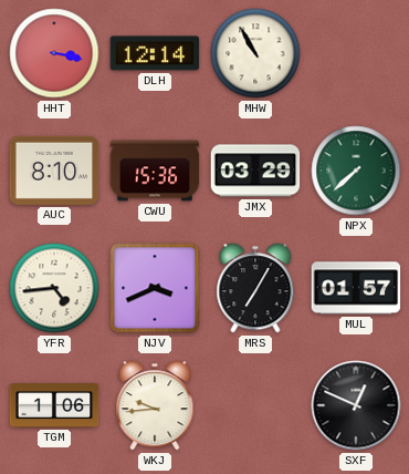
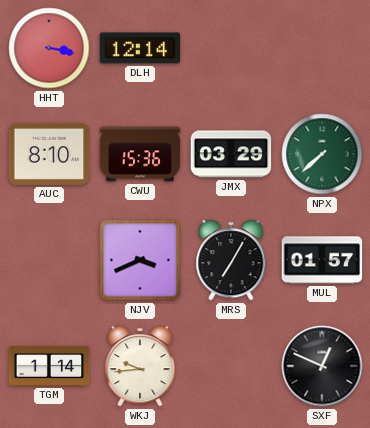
MHW: 10:55 -> none
YFR: 4:44 -> none
TGM: 1:06 -> 1:14
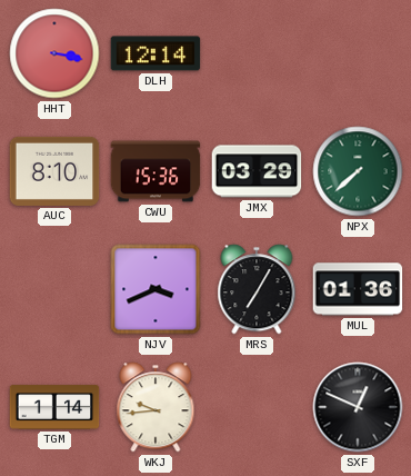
MUL: 01:57 -> 01:36
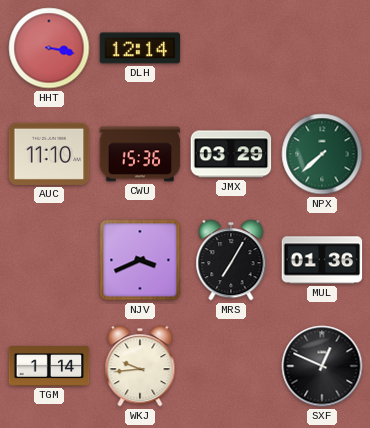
AUC: 8:10 -> 11:10
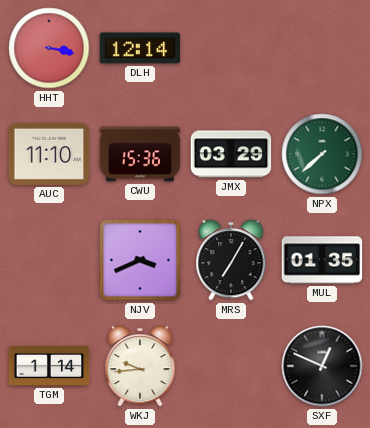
MUL: 01:36 -> 01:35
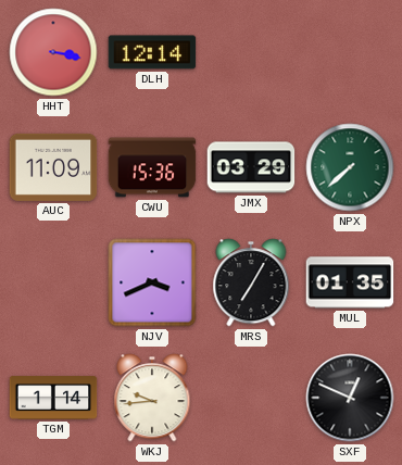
AUC: 11:10 -> 11:09
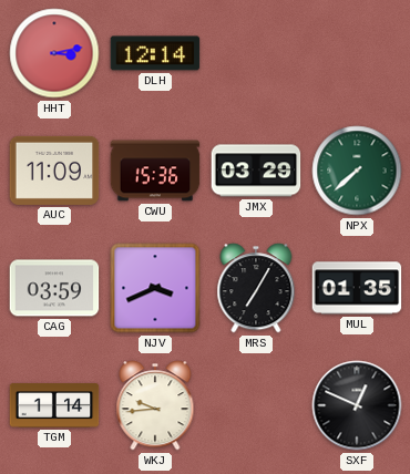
HHT: 3:17 -> 3:13
CAG: none -> 03:59
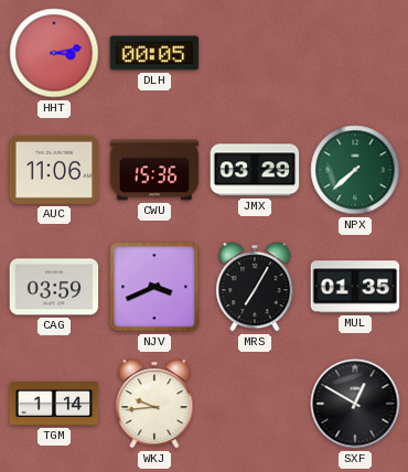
DLH: 12:14 -> 00:05
AUC: 11:09 -> 11:06
SXF: 12:49 -> 12:50
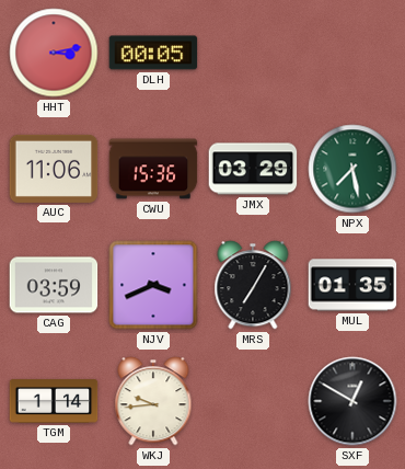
NPX: 7:38 -> 7:28
